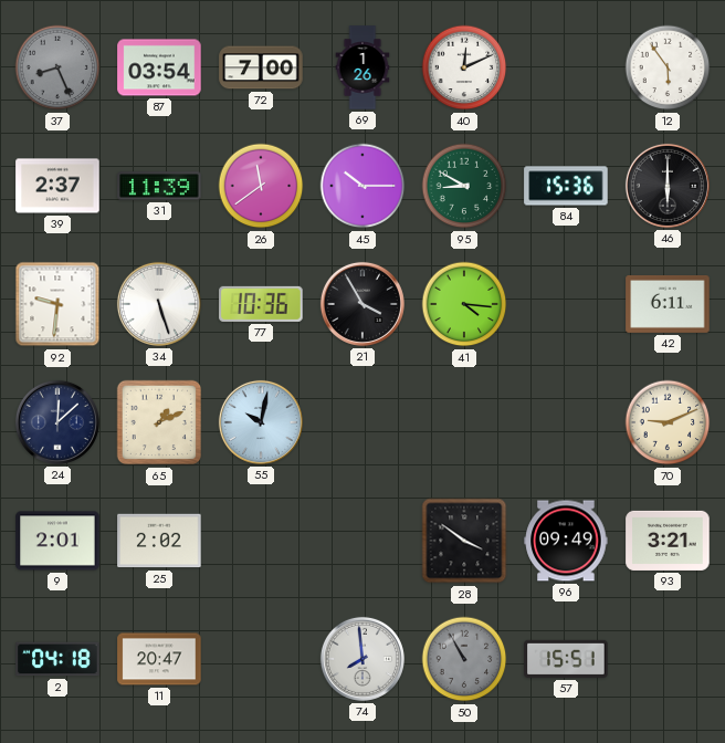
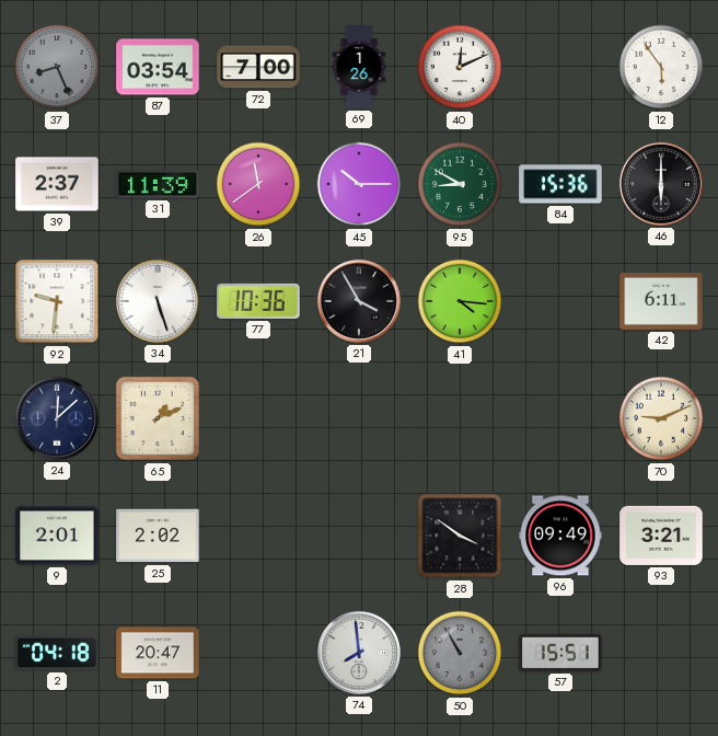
55: 10:02 -> none
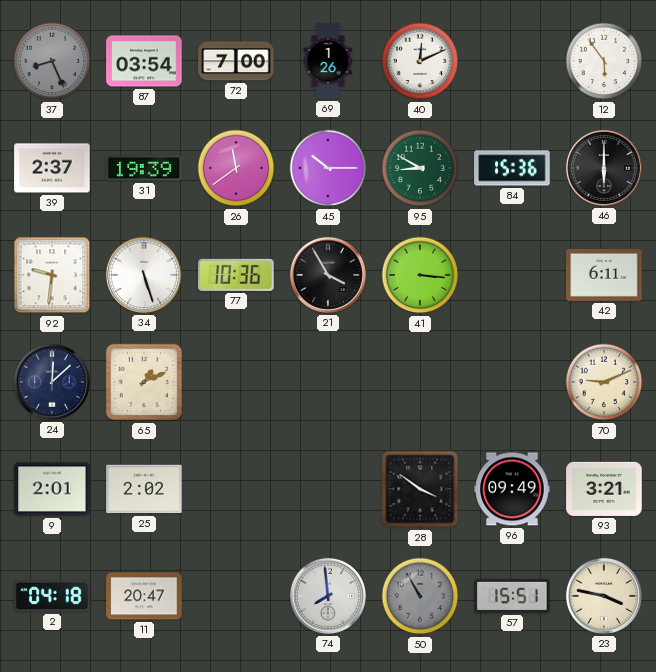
31: 11:39 -> 19:39
41: 4:16 -> 3:16
23: none -> 3:47
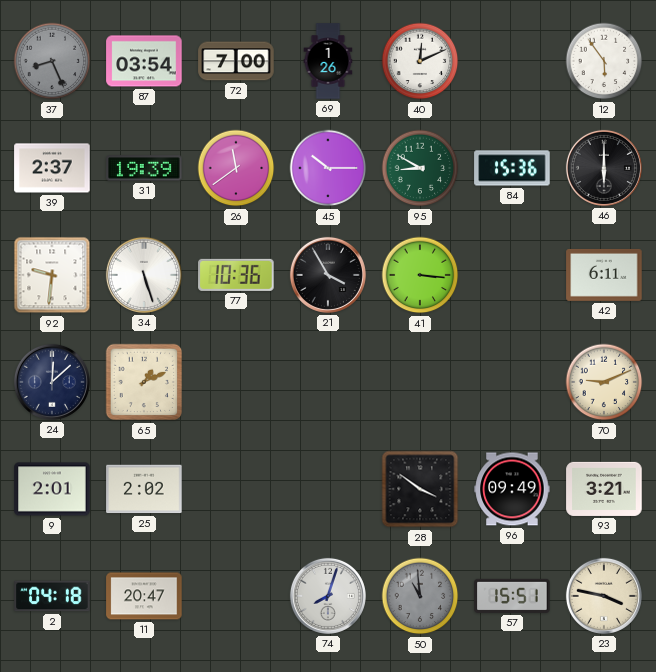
74: 7:59 -> 8:03
50: 10:55 -> 10:59
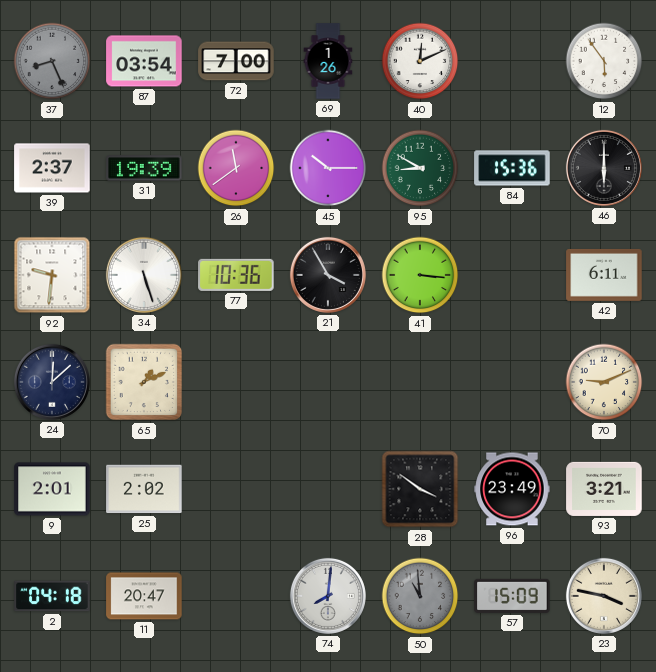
96: 09:49 -> 23:49
74: 8:03 -> 8:01
57: 15:51 -> 15:09
